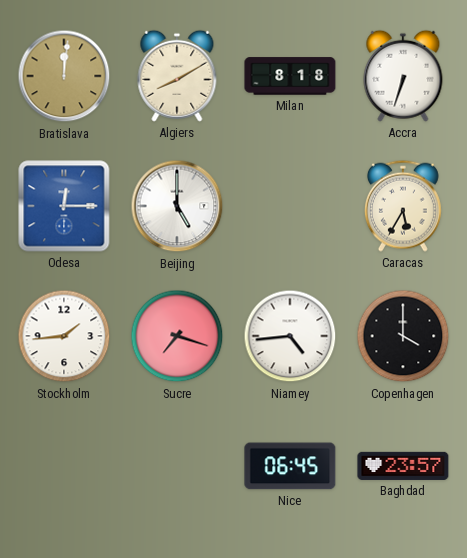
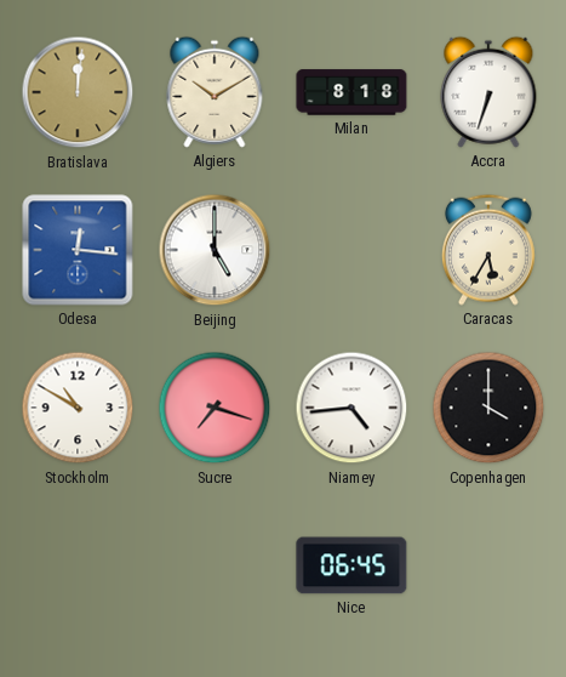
Algiers: 8:10 -> 10:10
Odesa: 12:15 -> 12:16
Stockholm: 1:44 -> 10:50
Baghdad: 23:57 -> none
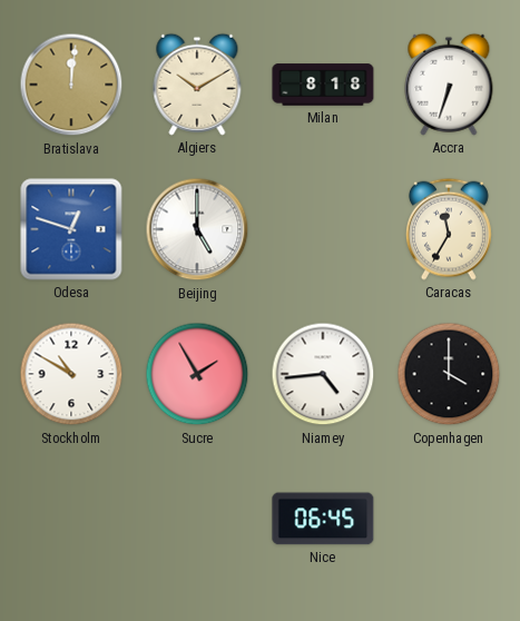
Odesa: 12:16 -> 12:48
Caracas: 5:35 -> 11:35
Sucre: 7:18 -> 1:55
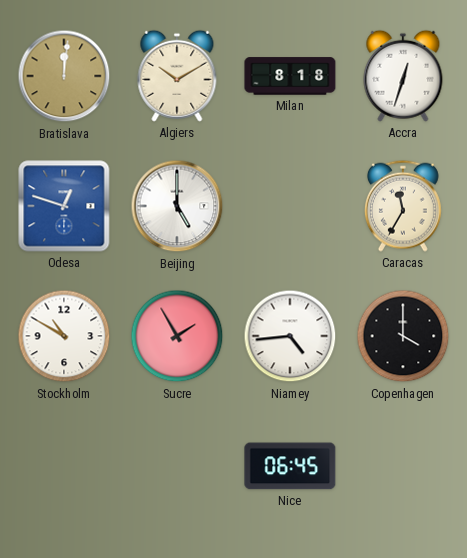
Accra: 6:33 -> 12:33
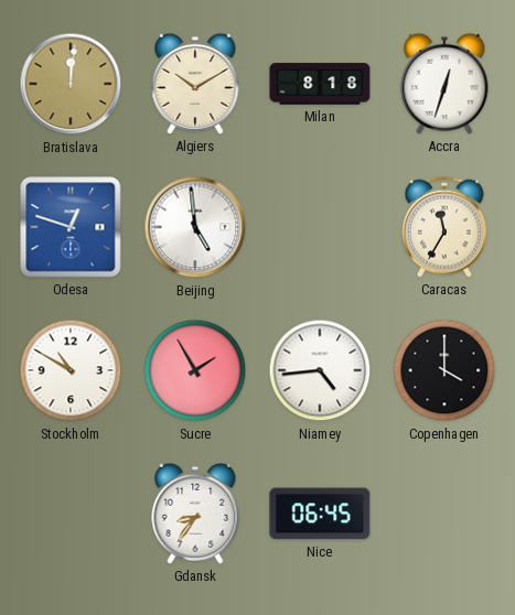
Beijing: 5:00 -> 4:59
Gdansk: none -> 8:36
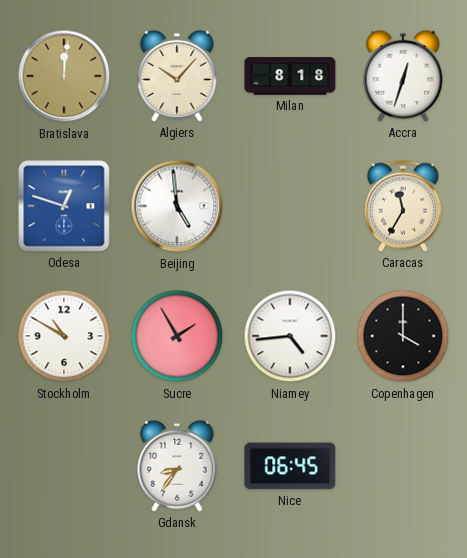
Algiers: 10:10 -> 10:07
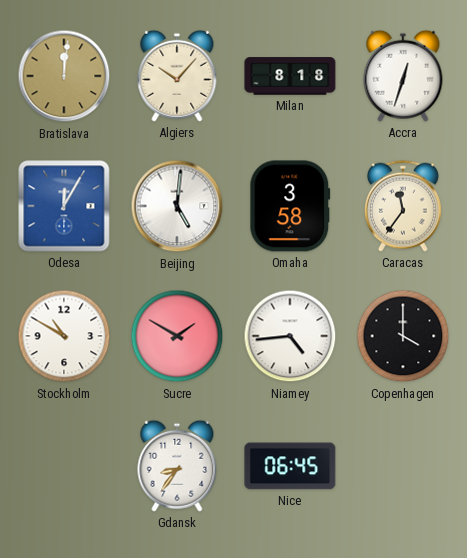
Odesa: 12:48 -> 12:05
Beijing: 4:59 -> 5:01
Omaha: none -> 3:58
Caracas: 11:35 -> 11:36
Sucre: 1:55 -> 1:50
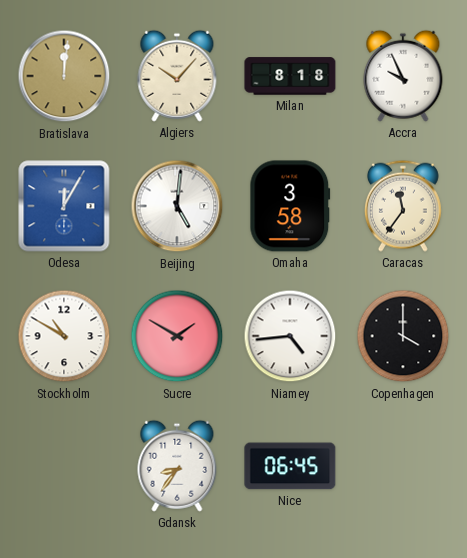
Accra: 12:33 -> 9:56
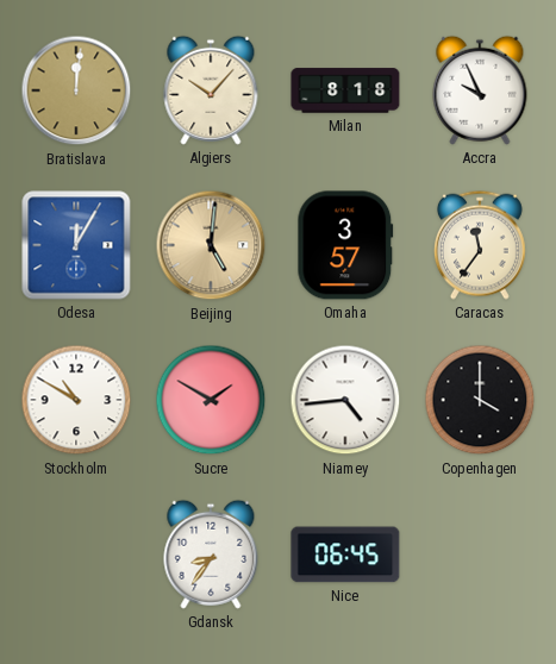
Beijing dial: white -> champagne
Omaha: 3:58 -> 3:57
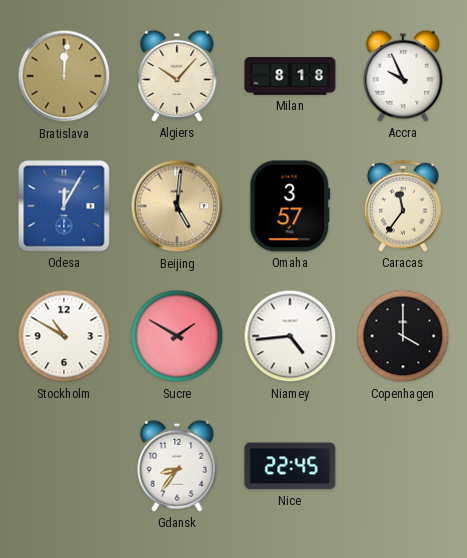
Nice: 06:45 -> 22:45
